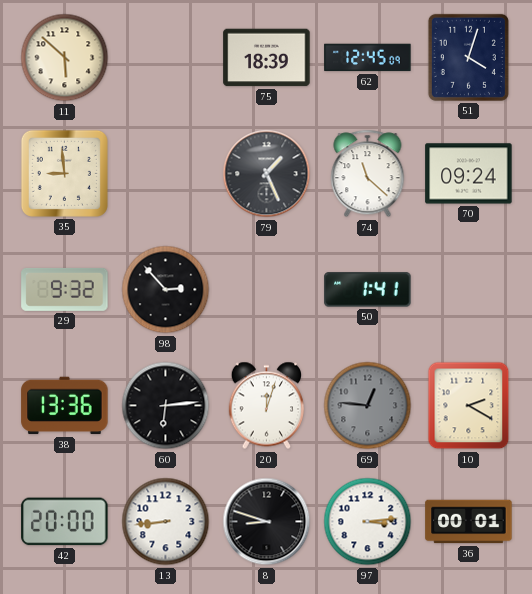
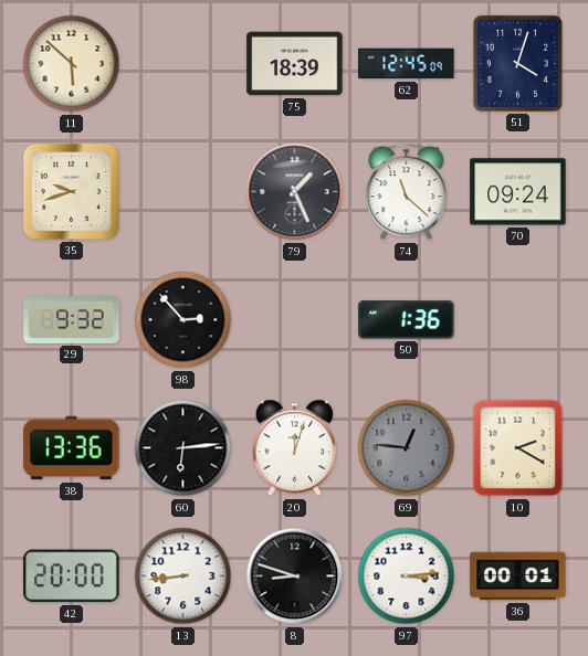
35: 8:59 -> 9:42
50: 1:41 -> 1:36
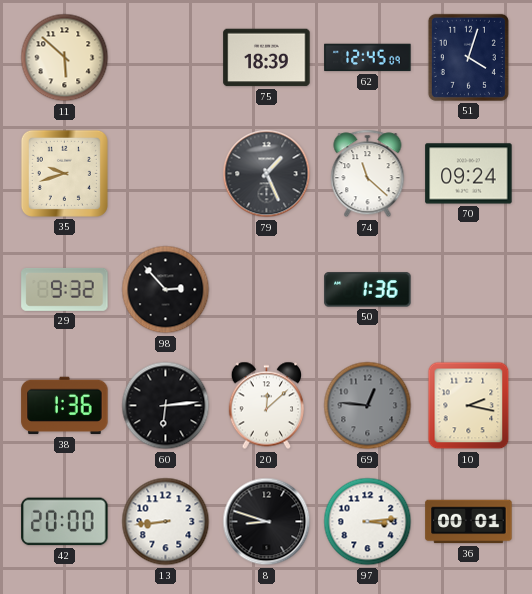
38: 13:36 -> 1:36
20: 12:03 -> 12:08
10: 2:20 -> 2:17
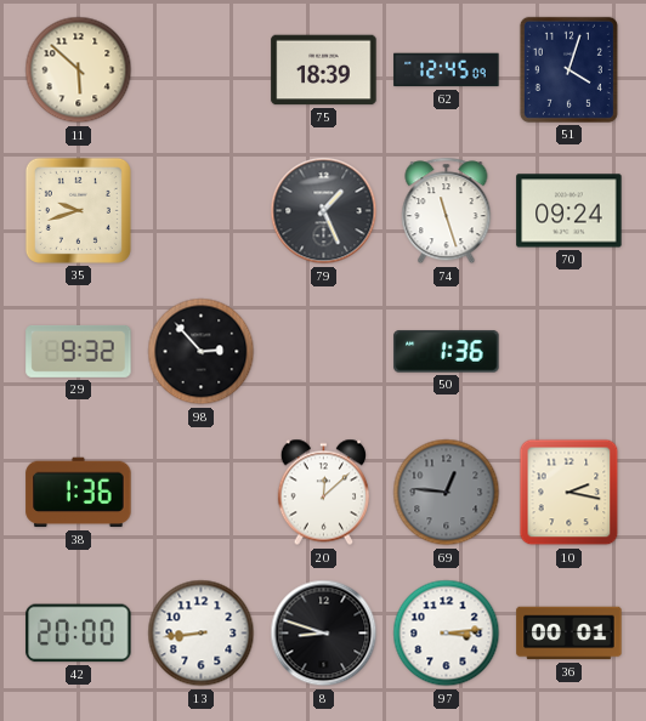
74: 11:22 -> 11:27
60: 6:14 -> none
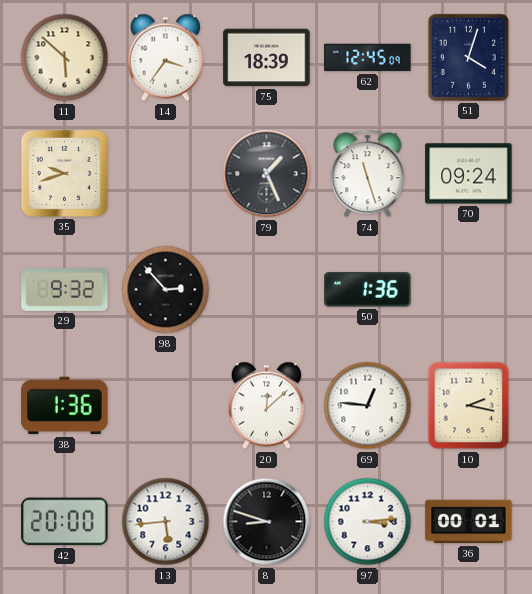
14: none -> 3:36
69 dial: grey -> white
13: 8:44 -> 5:44
